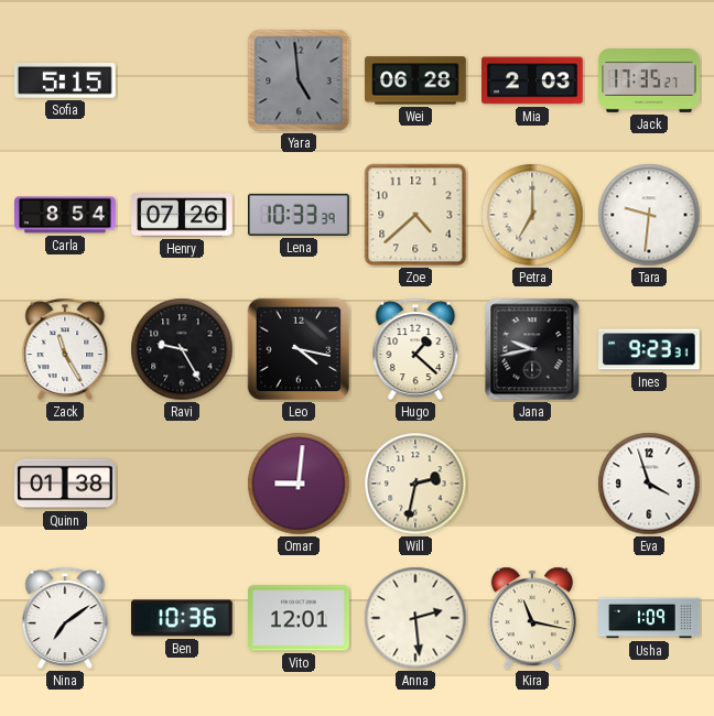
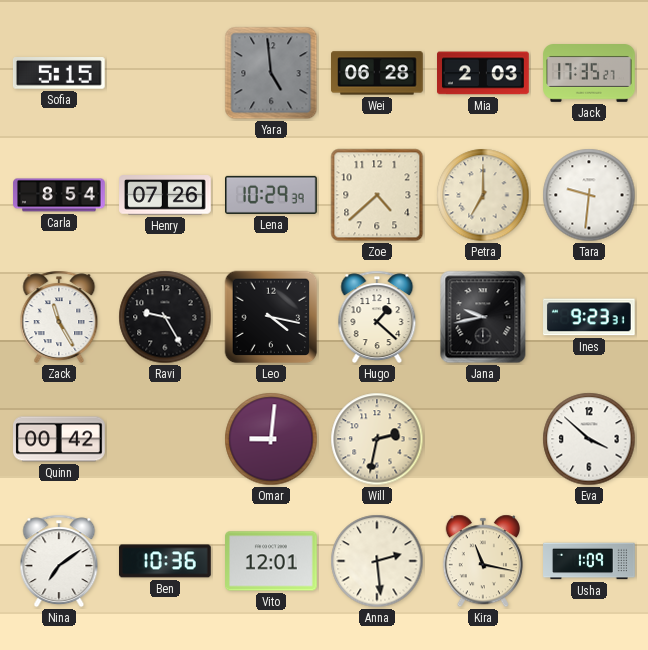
Lena: 10:33 -> 10:29
Quinn: 01:38 -> 00:42
Eva: 3:57 -> 3:52
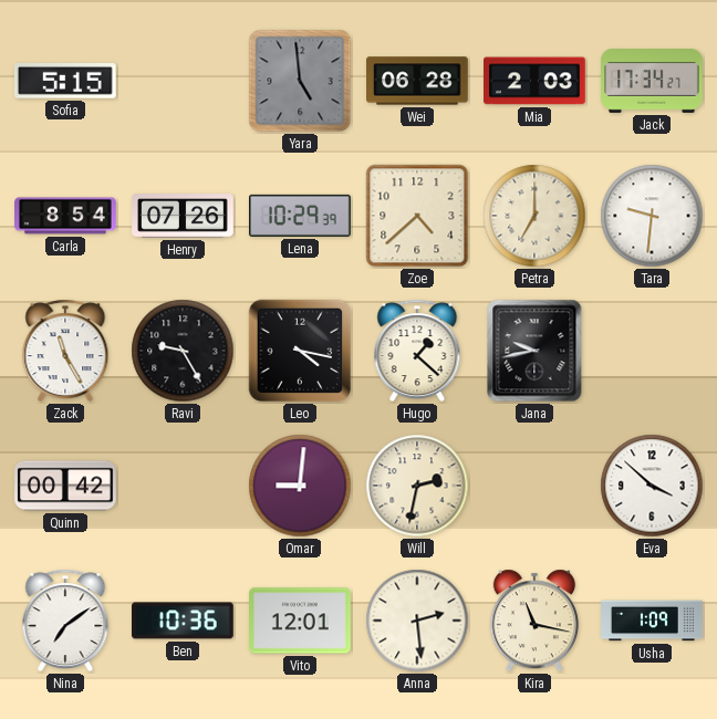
Jack: 17:35 -> 17:34
Ines: 9:23 -> none
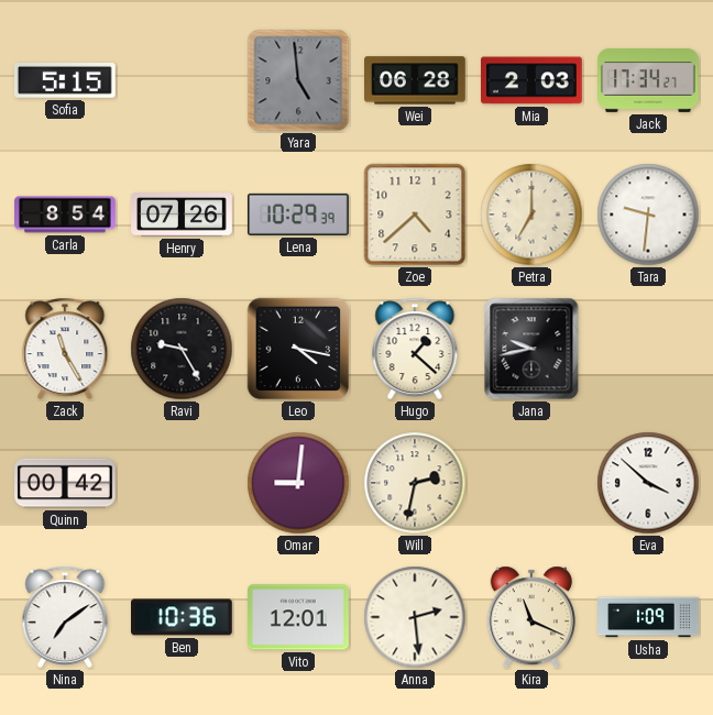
Kira: 11:17 -> 11:19
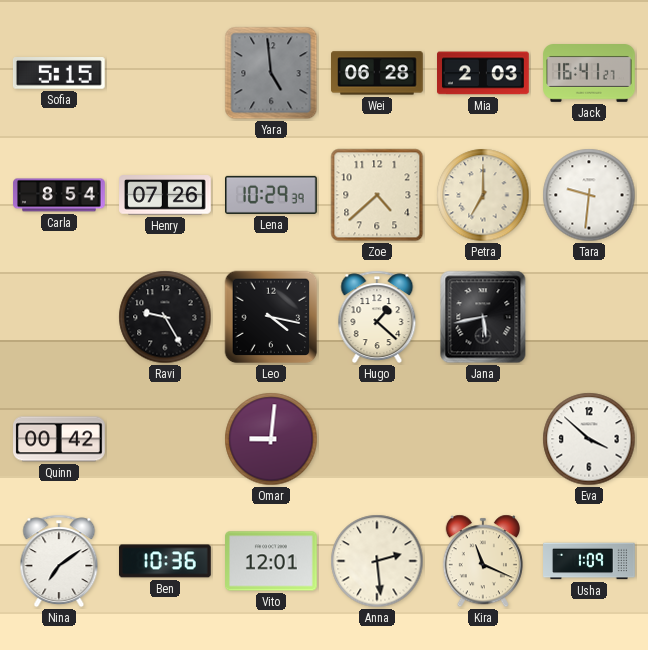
Jack: 17:34 -> 16:41
Zack: 11:25 -> none
Jana: 9:43 -> 5:43
Will: 2:32 -> none
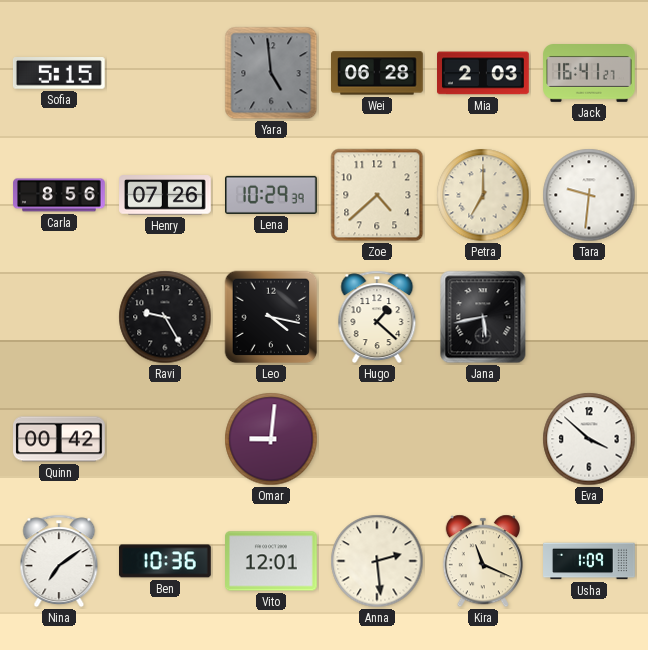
Carla: 8:54 -> 8:56
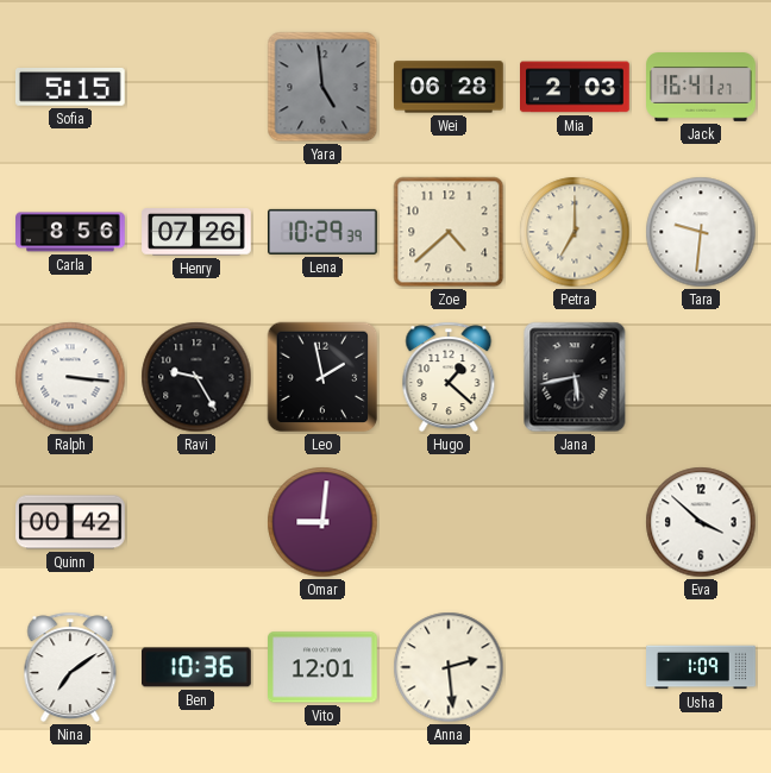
Ralph: none -> 3:16
Leo: 4:17 -> 1:58
Kira: 11:19 -> none
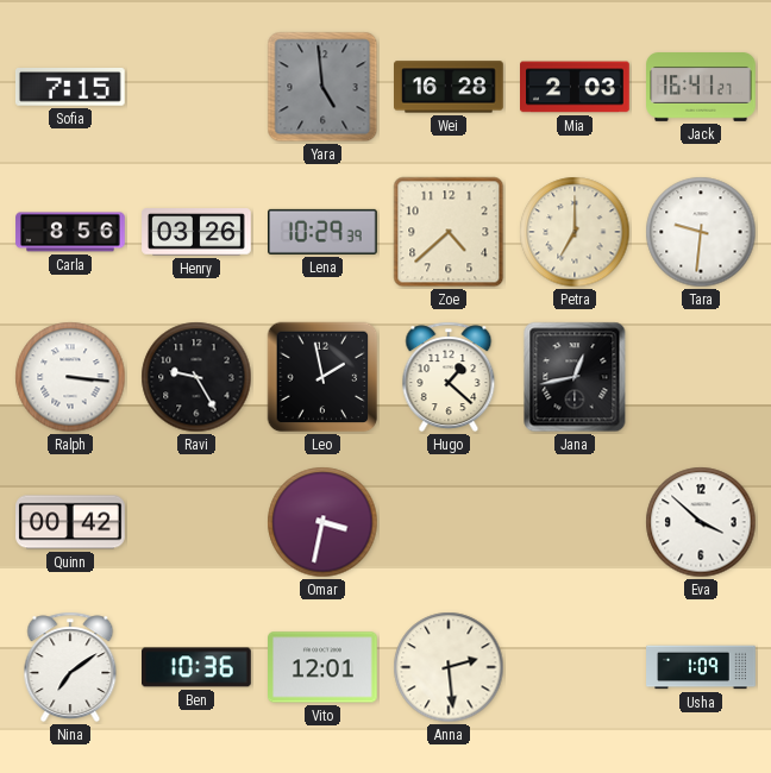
Sofia: 5:15 -> 7:15
Wei: 06:28 -> 16:28
Henry: 07:26 -> 03:26
Jana: 5:43 -> 12:43
Omar: 9:01 -> 3:32
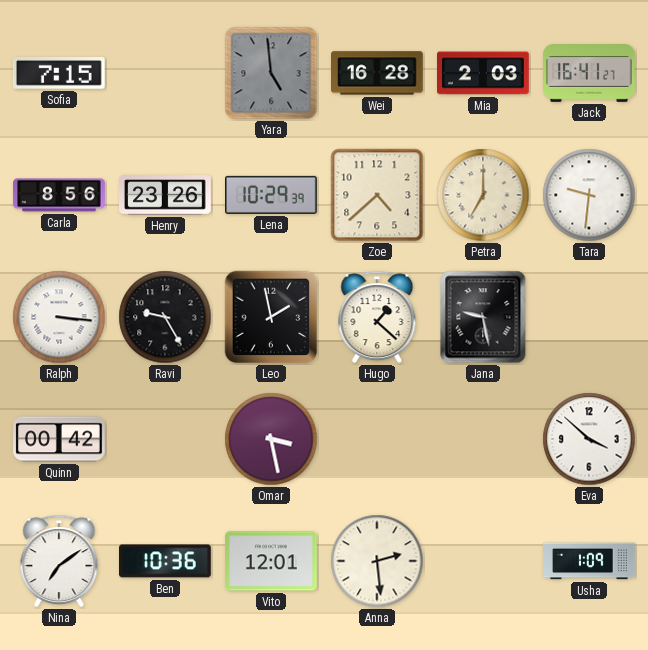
Henry: 03:26 -> 23:26
Jana: 12:43 -> 9:28
Omar: 3:32 -> 3:28
